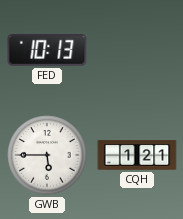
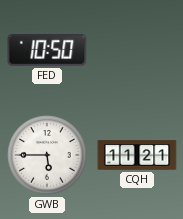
FED: 10:13 -> 10:50
CQH: 1:21 -> 11:21
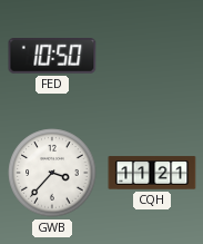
GWB: 5:45 -> 3:37
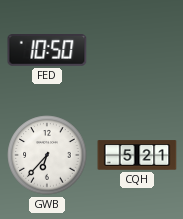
GWB: 3:37 -> 6:37
CQH: 11:21 -> 5:21
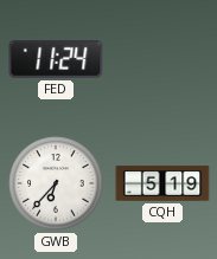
FED: 10:50 -> 11:24
CQH: 5:21 -> 5:19
